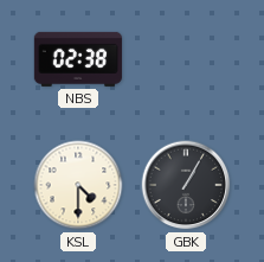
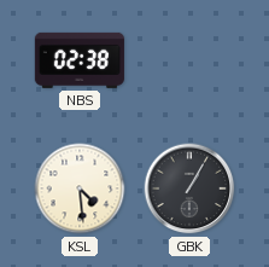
KSL: 4:30 -> 4:29
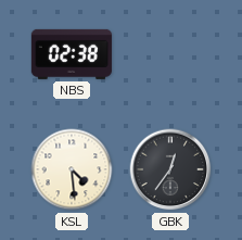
GBK: 1:05 -> 12:36
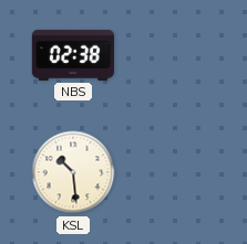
KSL: 4:29 -> 10:29
GBK: 12:36 -> none
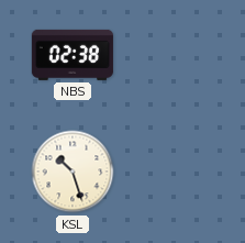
KSL: 10:29 -> 10:27
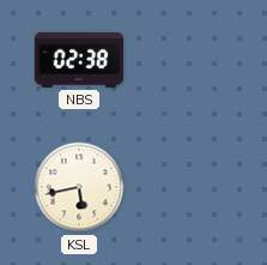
KSL: 10:27 -> 5:43
